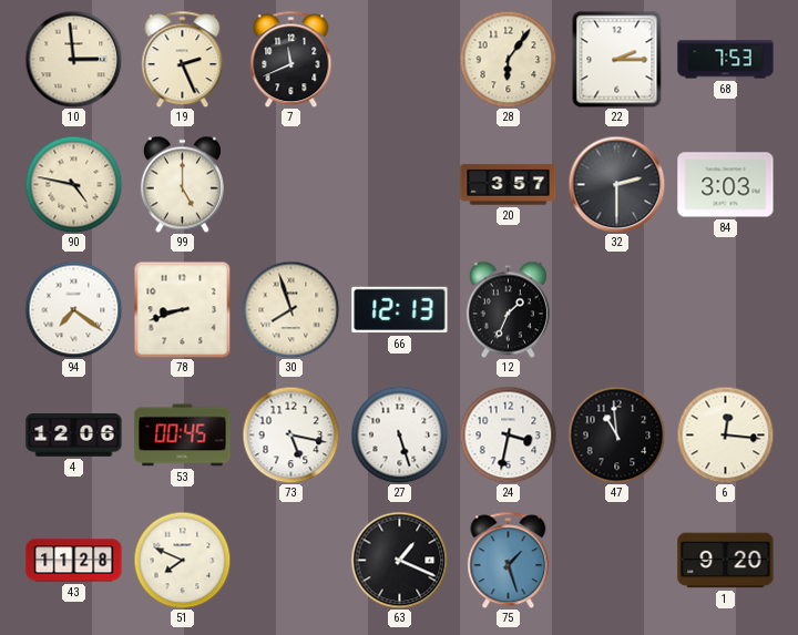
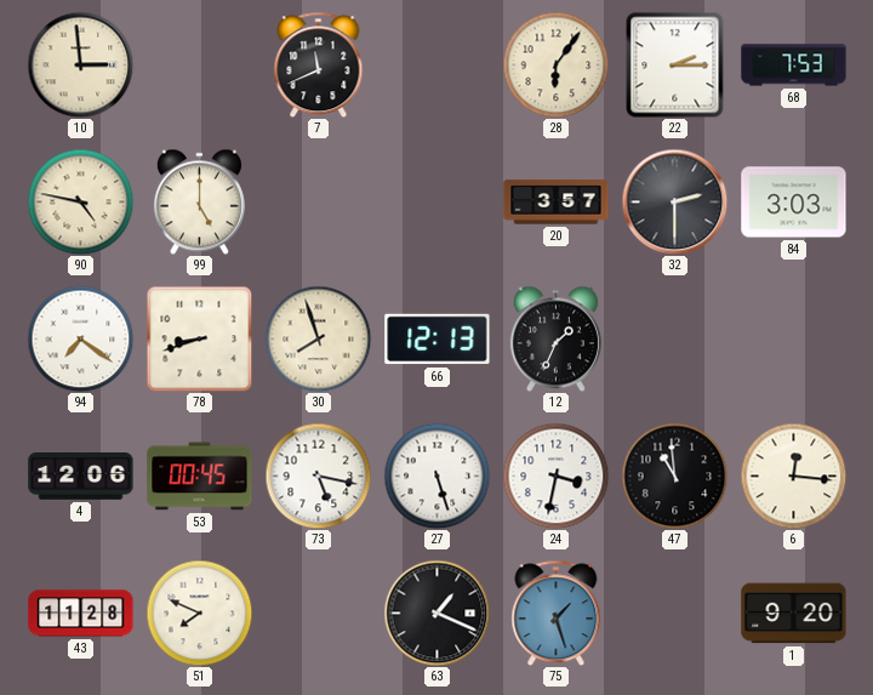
19: 2:26 -> none
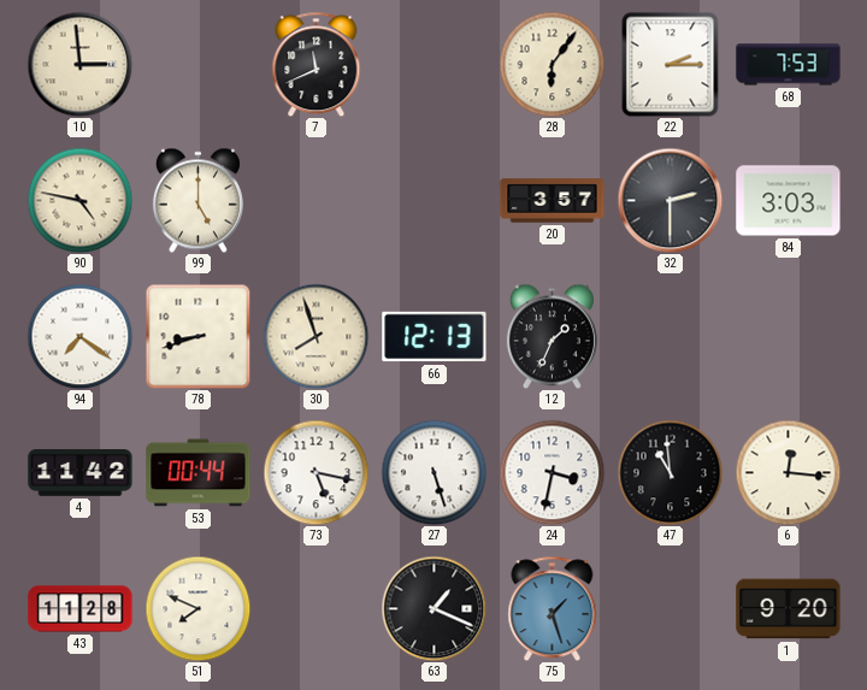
4: 12:06 -> 11:42
53: 00:45 -> 00:44
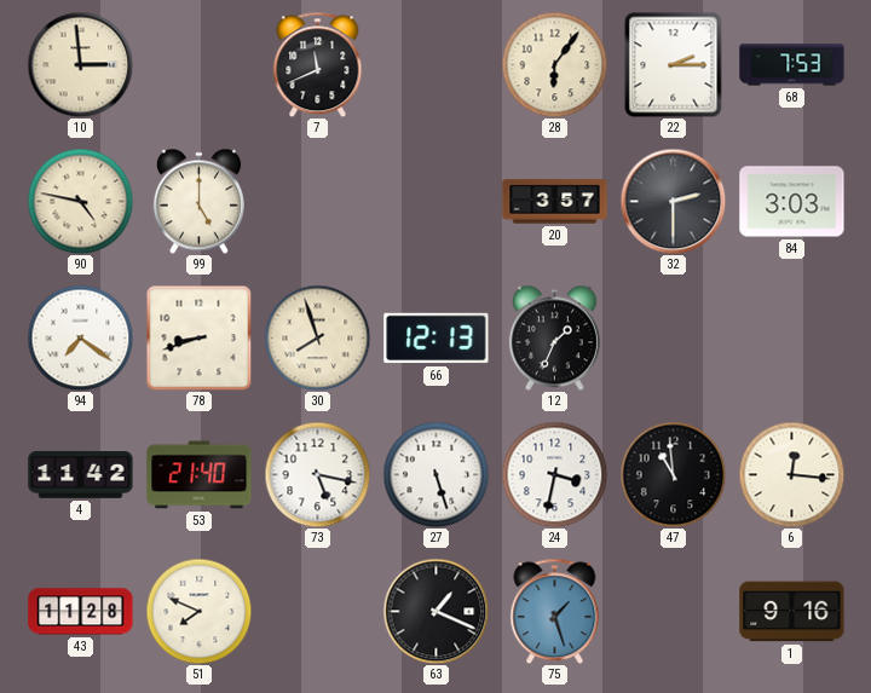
53: 00:44 -> 21:40
1: 9:20 -> 9:16
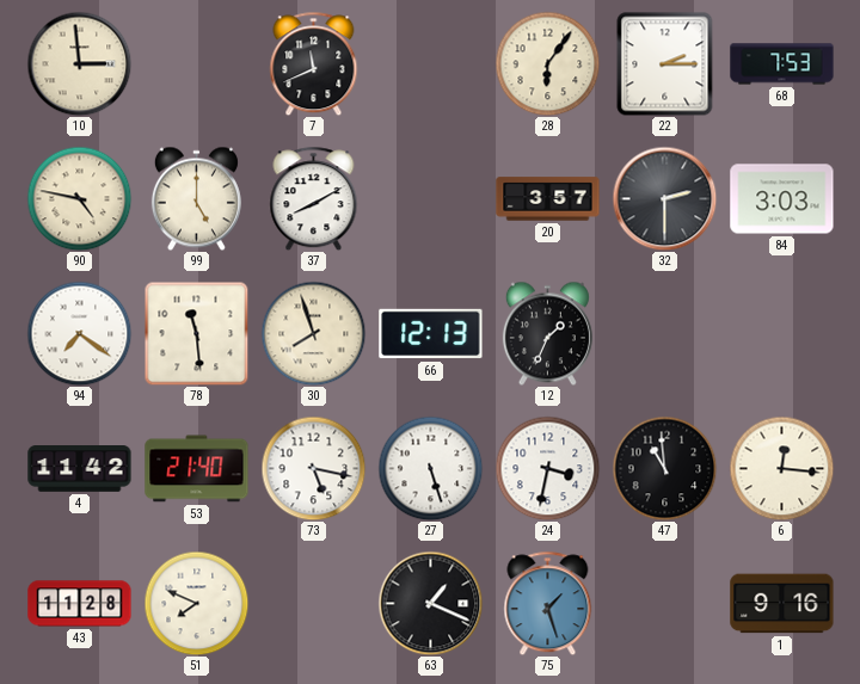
37: none -> 8:10
78: 8:42 -> 11:29
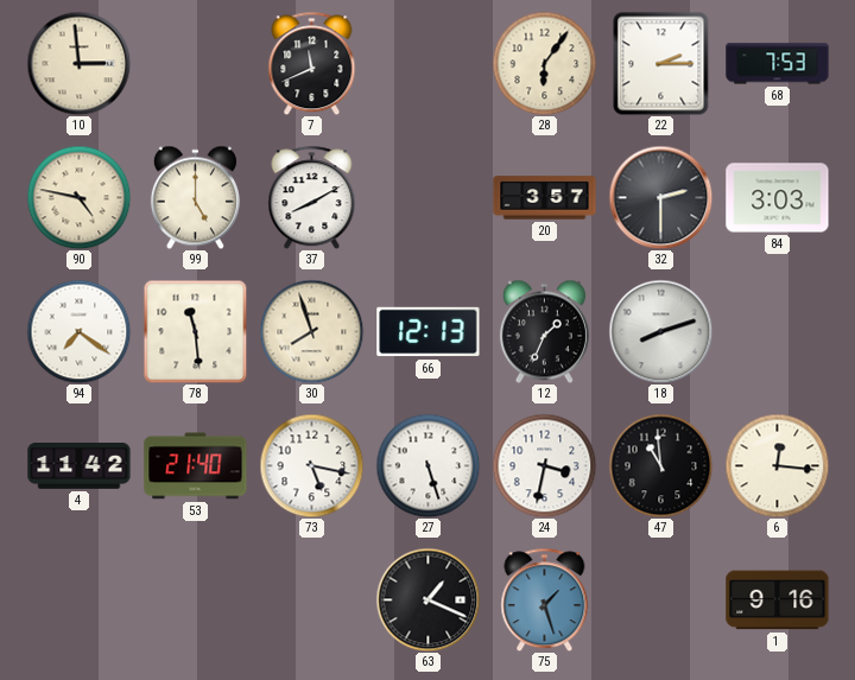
18: none -> 8:12
43: 11:28 -> none
51: 7:49 -> none
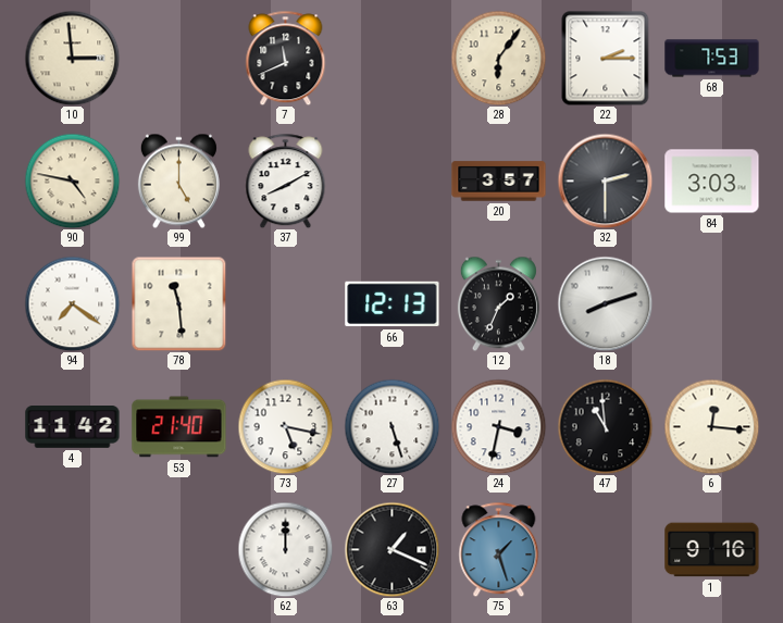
30: 7:57 -> none
62: none -> 12:00
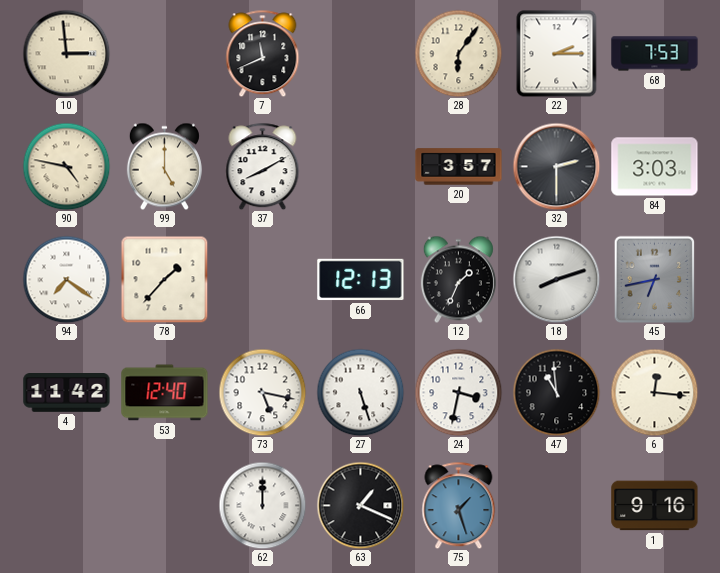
78: 11:29 -> 1:37
45: none -> 6:43
53: 21:40 -> 12:40
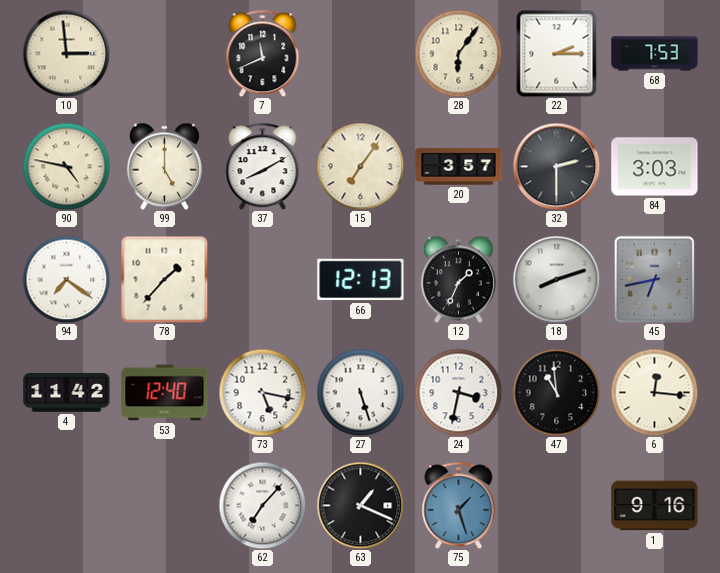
15: none -> 7:06
62: 12:00 -> 7:07
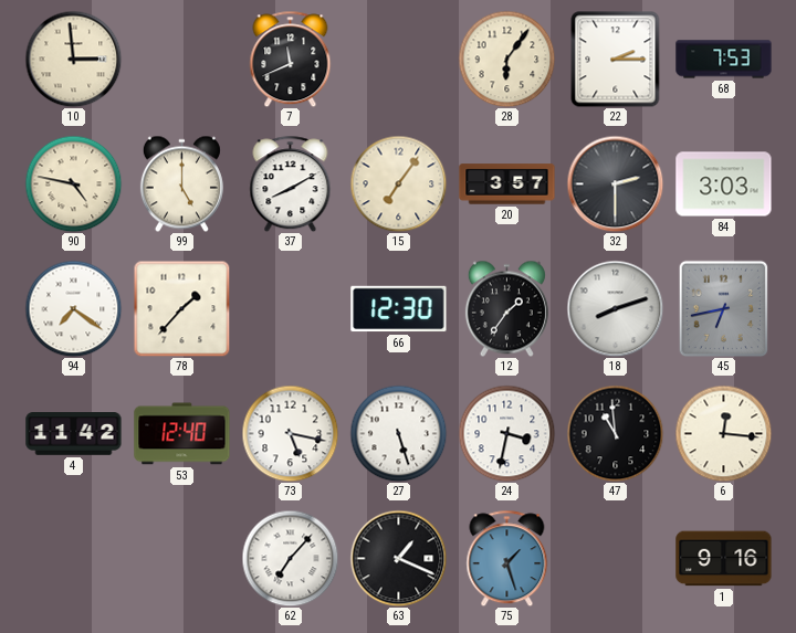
66: 12:13 -> 12:30
12: 1:34 -> 1:36
